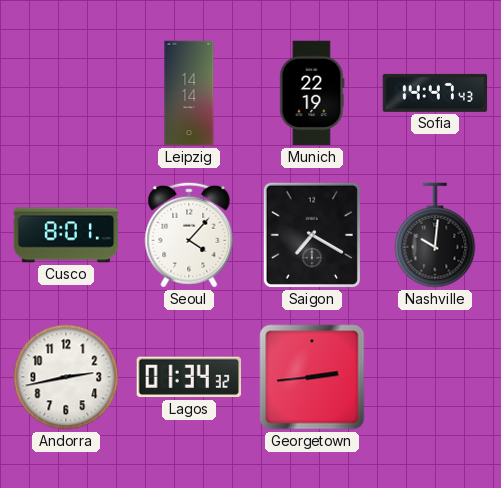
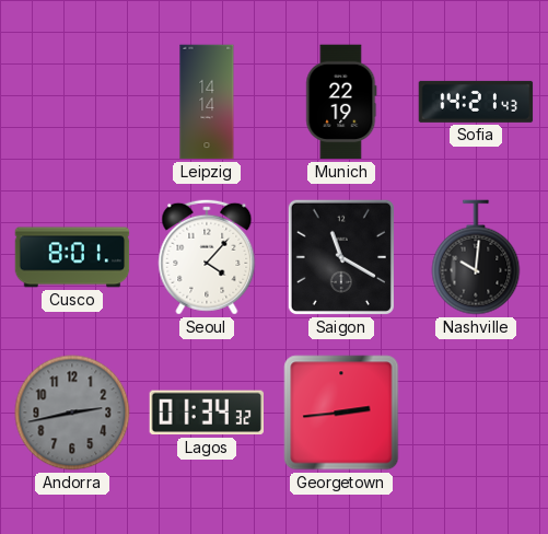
Sofia: 14:47 -> 14:21
Saigon: 7:20 -> 11:20
Andorra dial: white -> grey
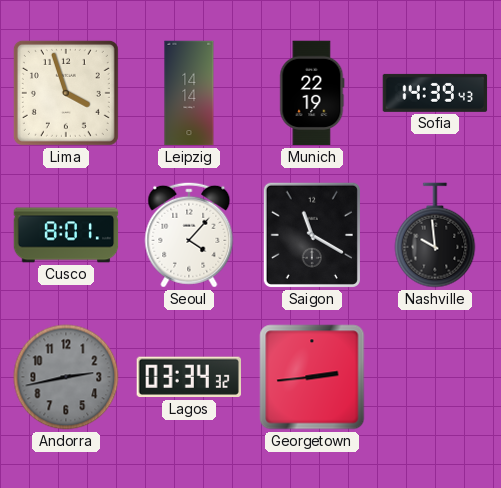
Lima: none -> 3:57
Sofia: 14:21 -> 14:39
Nashville: 10:01 -> 9:59
Lagos: 01:34 -> 03:34
